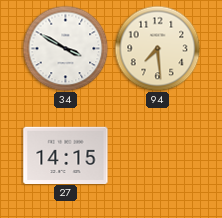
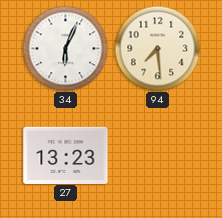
34: 3:50 -> 6:04
27: 14:15 -> 13:23
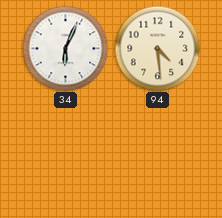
94: 7:29 -> 4:29
27: 13:23 -> none
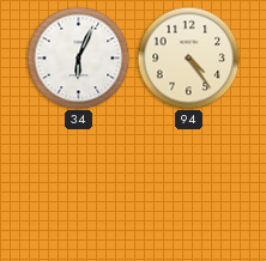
94: 4:29 -> 4:24
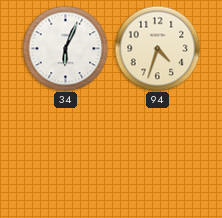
94: 4:24 -> 4:33
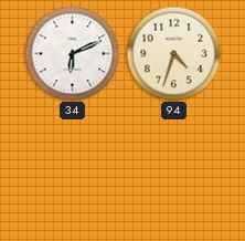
34: 6:04 -> 6:11
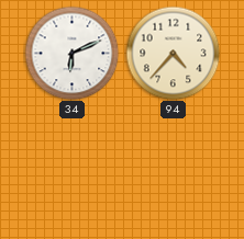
94: 4:33 -> 4:37
